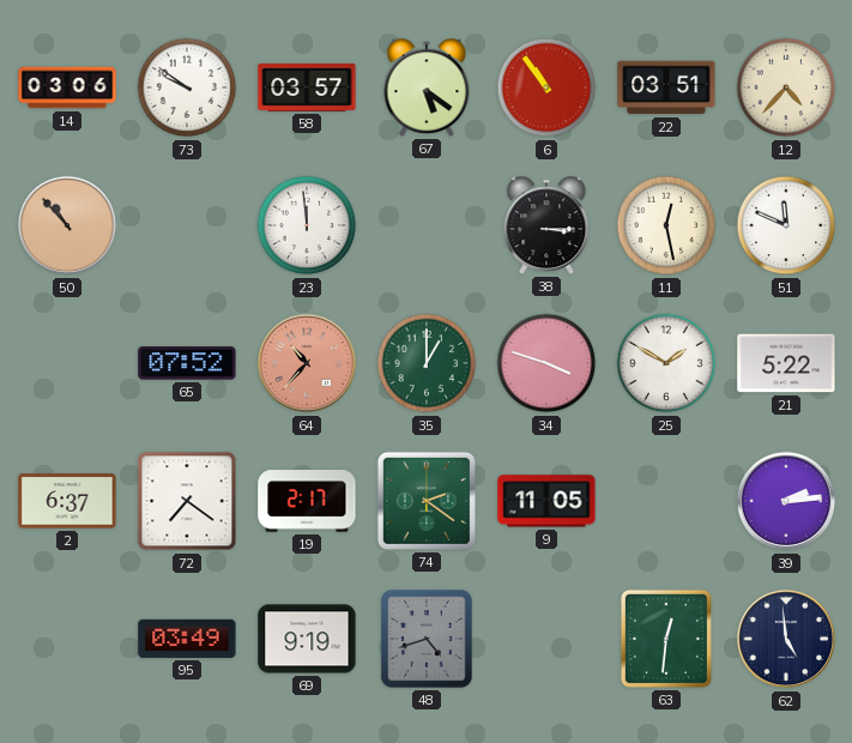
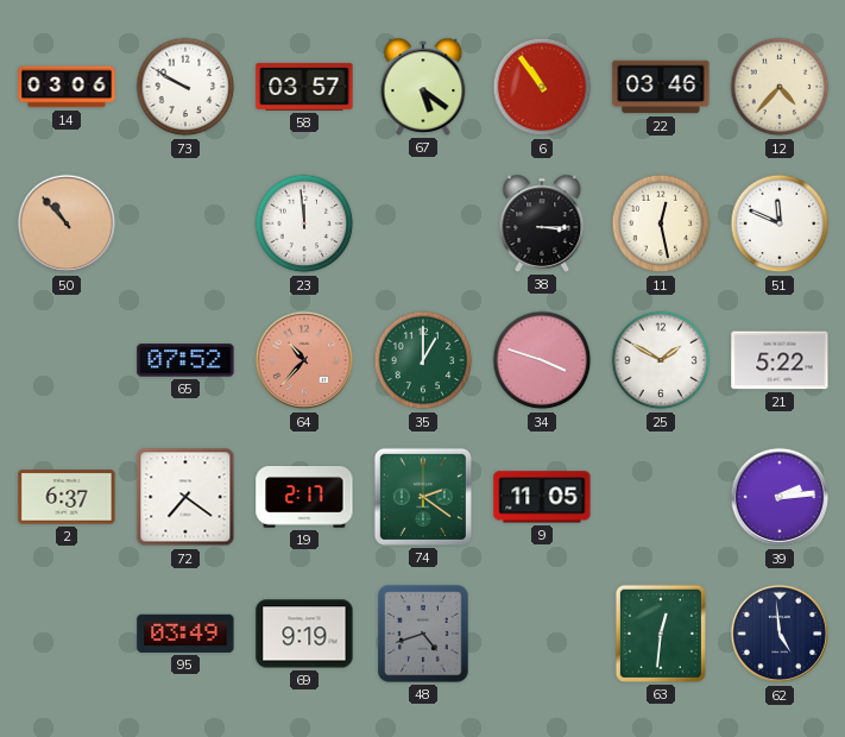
73: 9:51 -> 9:50
22: 03:51 -> 03:46
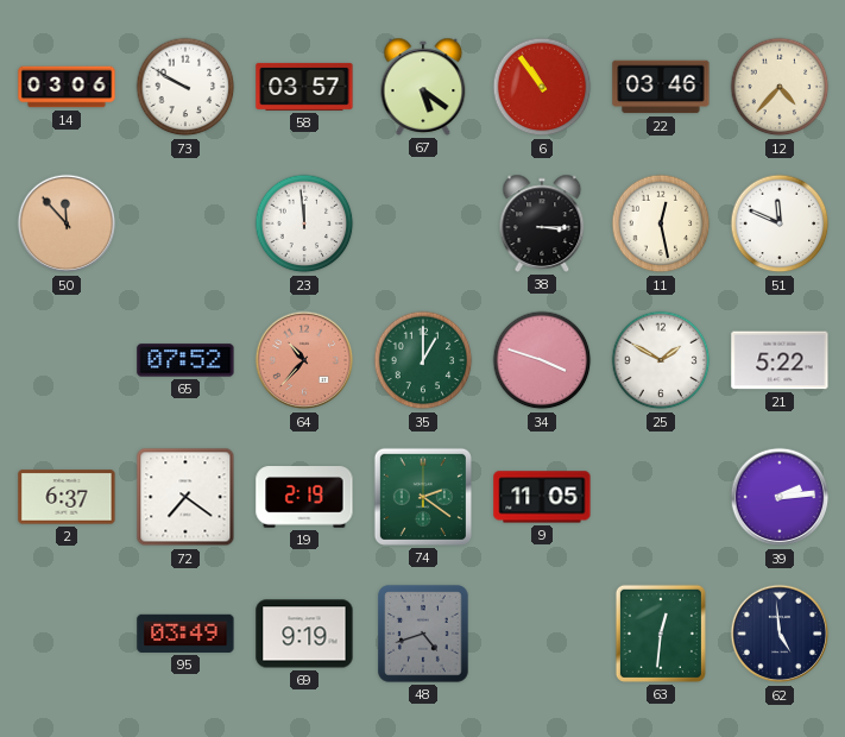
50: 10:53 -> 11:53
19: 2:17 -> 2:19
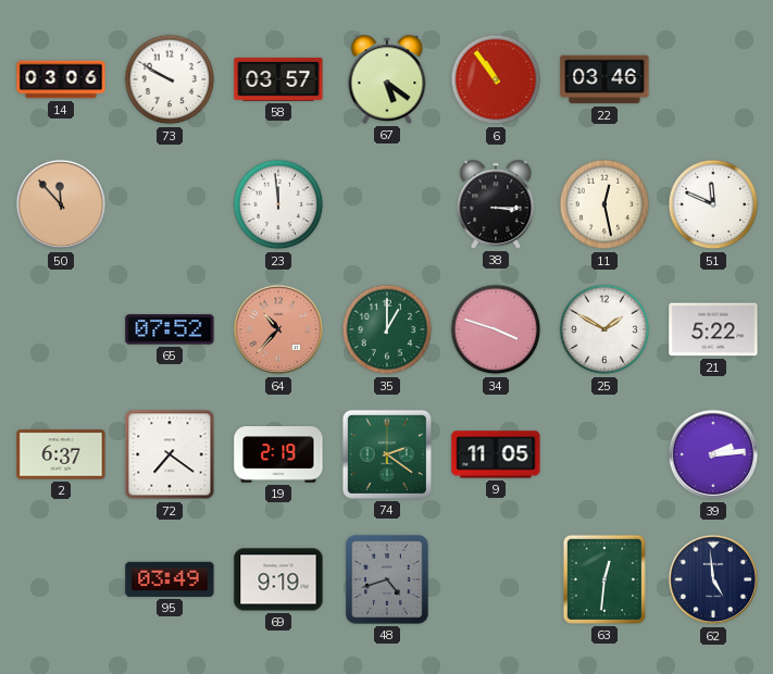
12: 4:37 -> none
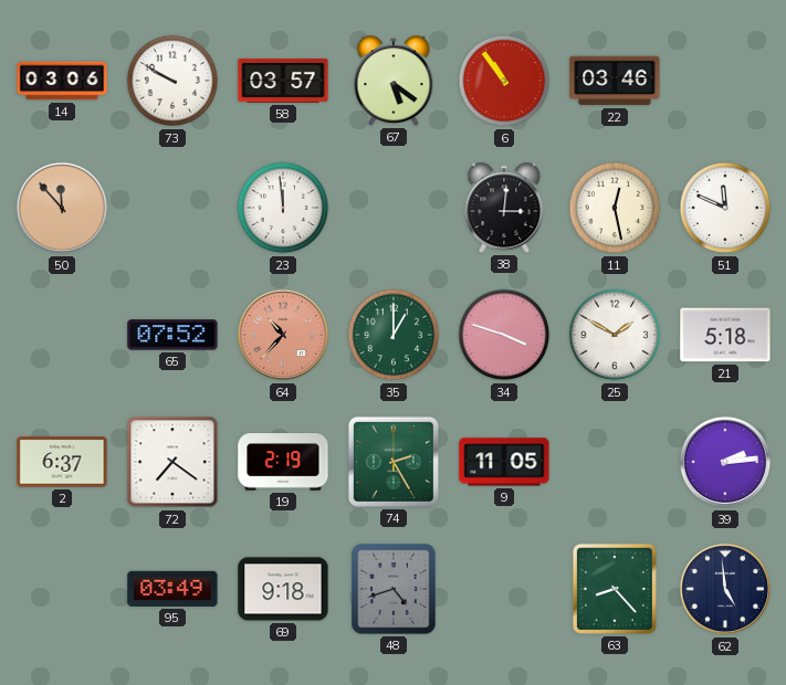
38: 3:15 -> 3:01
21: 5:22 -> 5:18
74: 2:21 -> 2:25
69: 9:19 -> 9:18
63: 12:31 -> 8:23
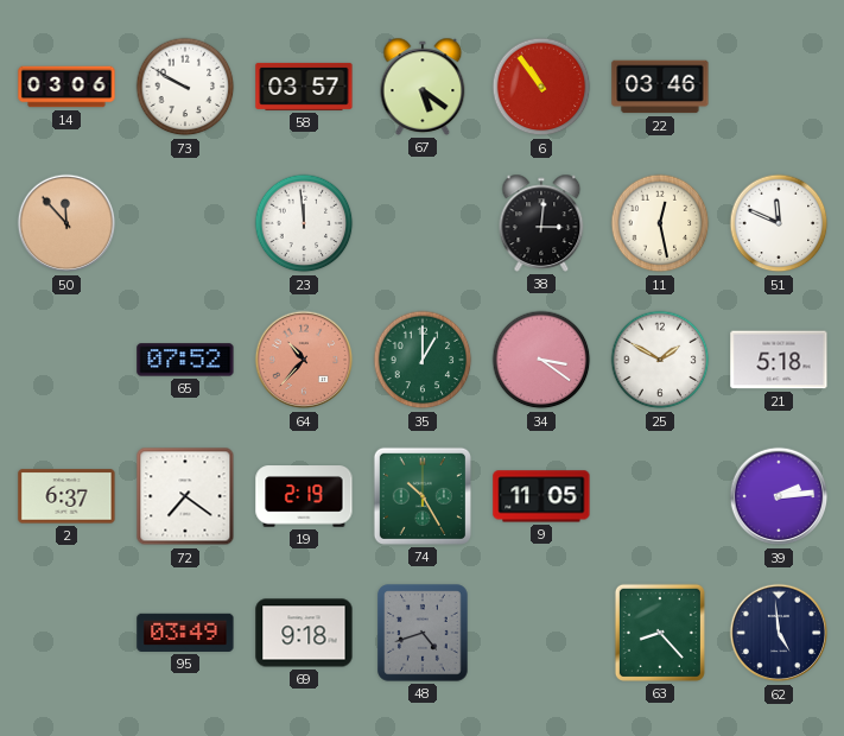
34: 3:48 -> 3:21
74: 2:25 -> 10:25
